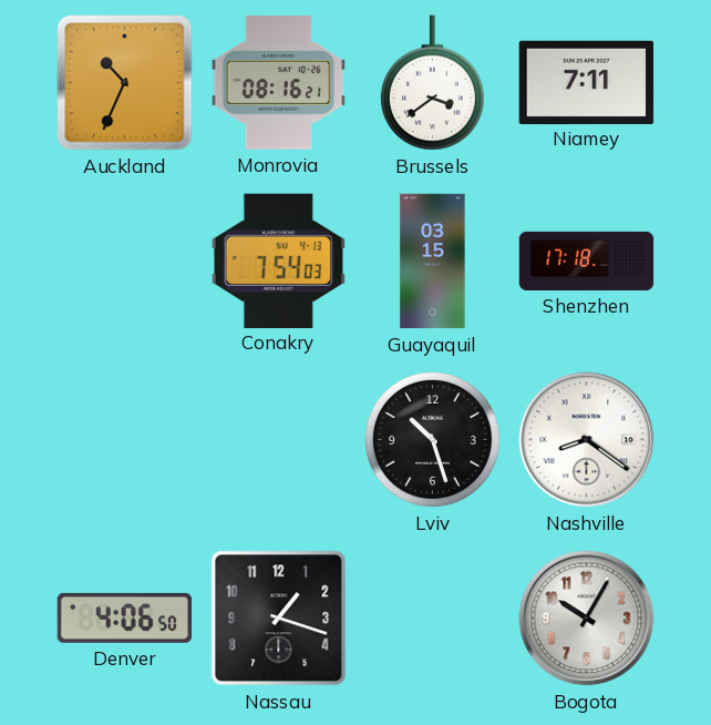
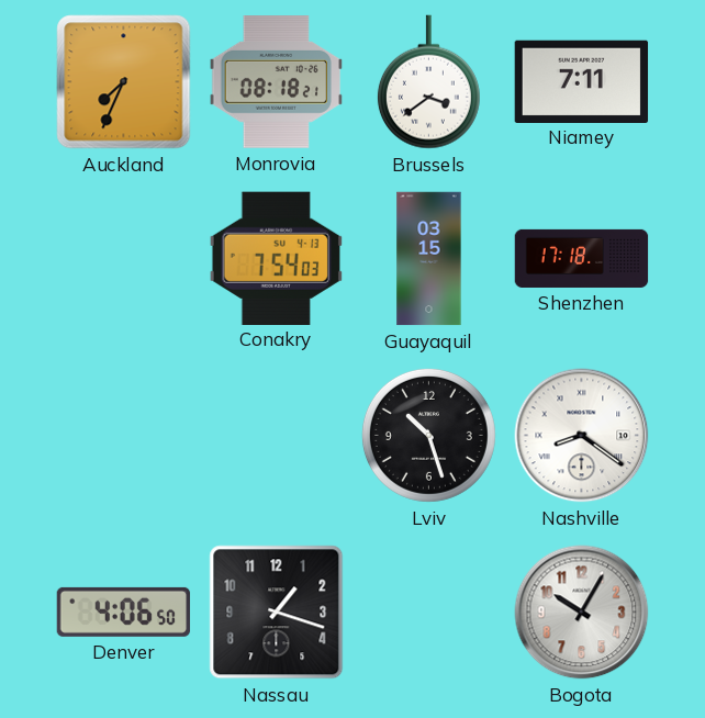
Auckland: 10:34 -> 7:34
Monrovia: 08:16 -> 08:18
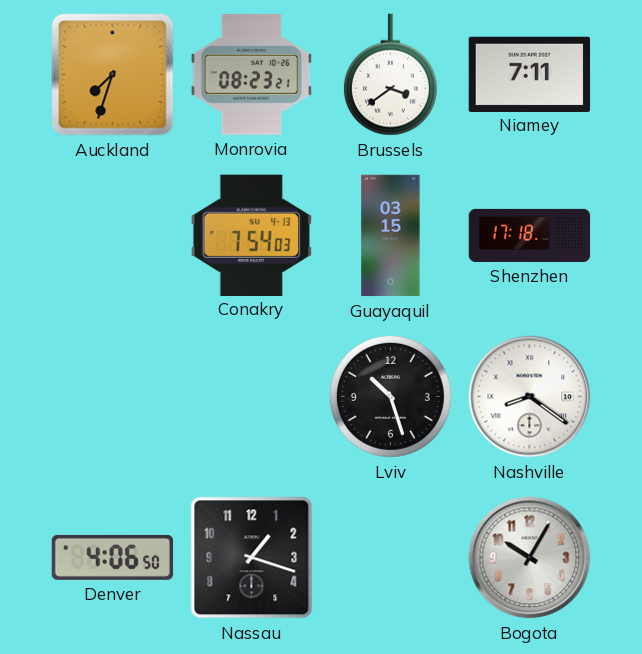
Auckland: 7:34 -> 7:33
Monrovia: 08:18 -> 08:23
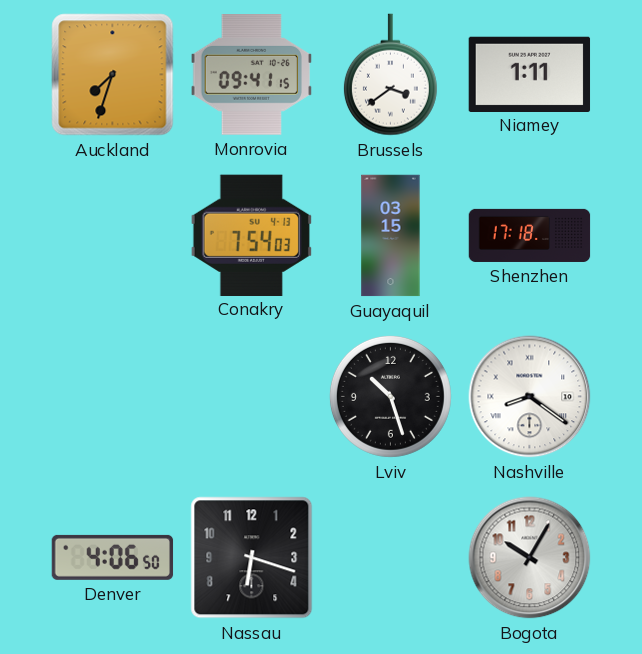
Monrovia: 08:23 -> 09:41
Niamey: 7:11 -> 1:11
Nassau: 1:18 -> 6:18
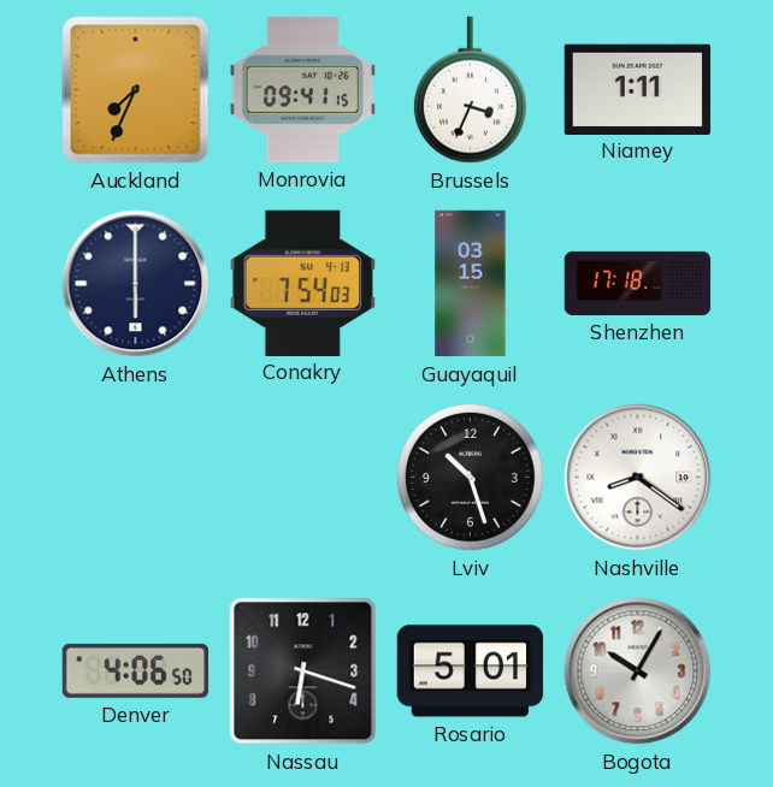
Auckland: 7:33 -> 7:34
Brussels: 3:39 -> 3:34
Athens: none -> 6:00
Rosario: none -> 5:01
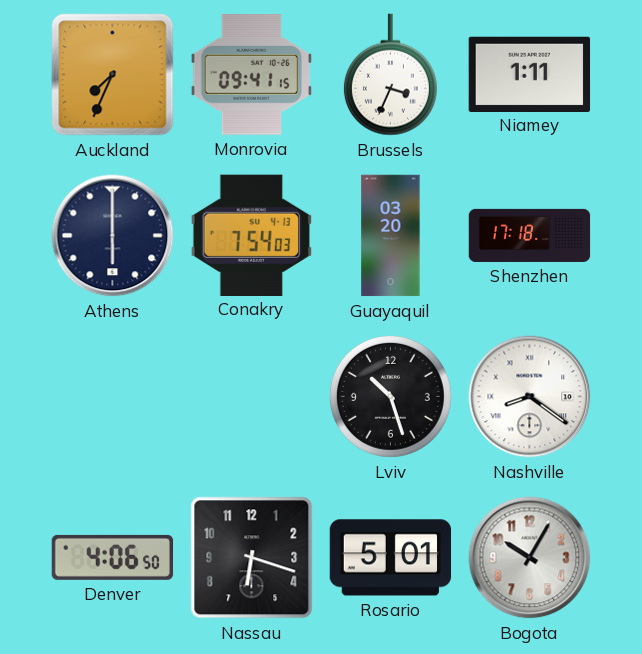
Guayaquil: 03:15 -> 03:20
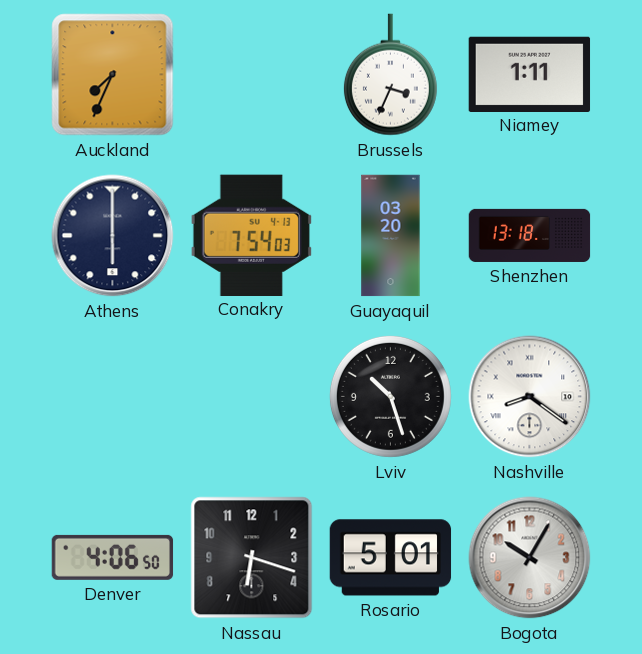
Monrovia: 09:41 -> none
Shenzhen: 17:18 -> 13:18
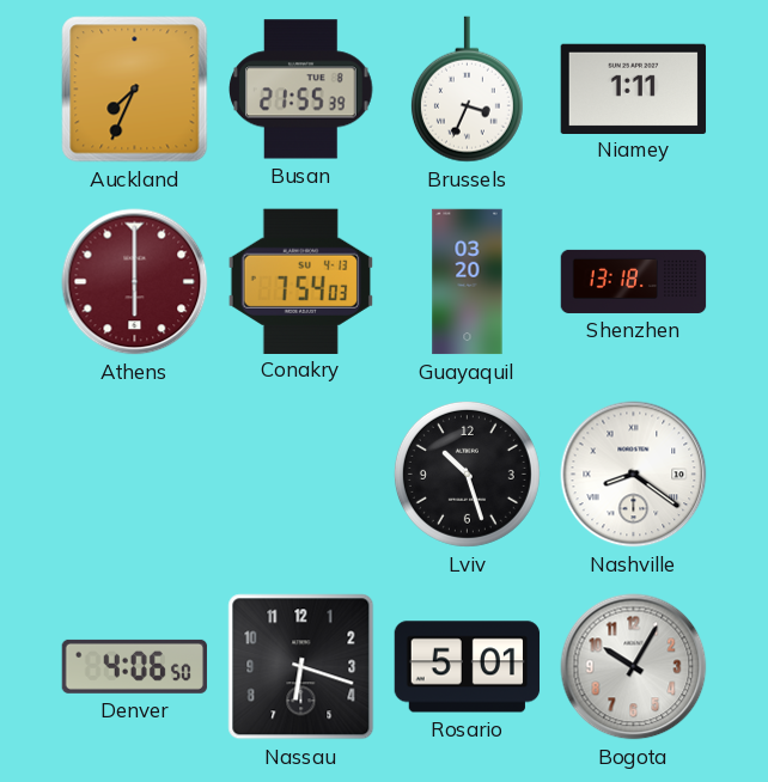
Busan: none -> 21:55
Athens dial: navy -> burgundy
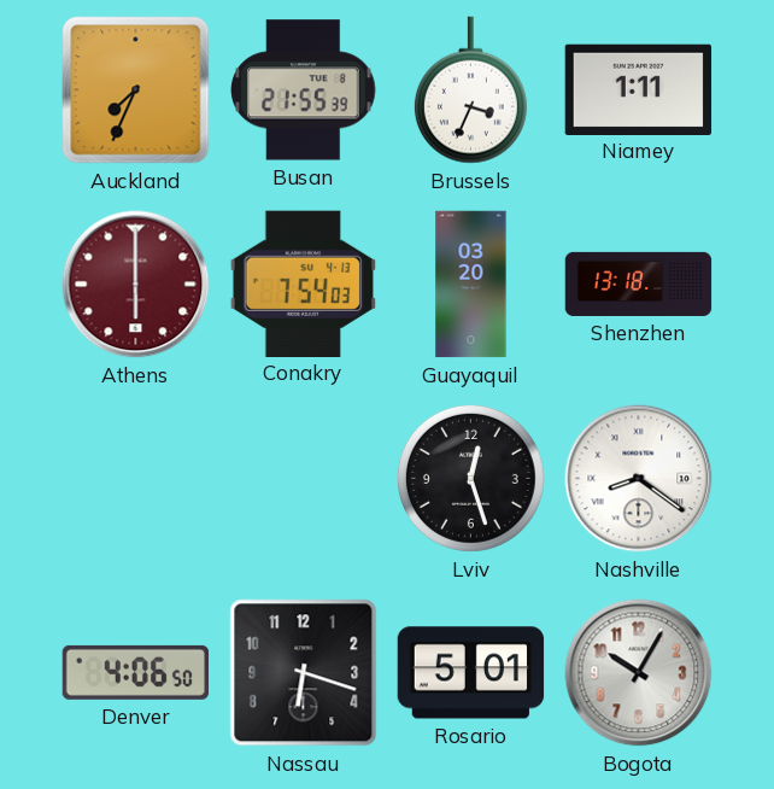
Lviv: 10:27 -> 12:27
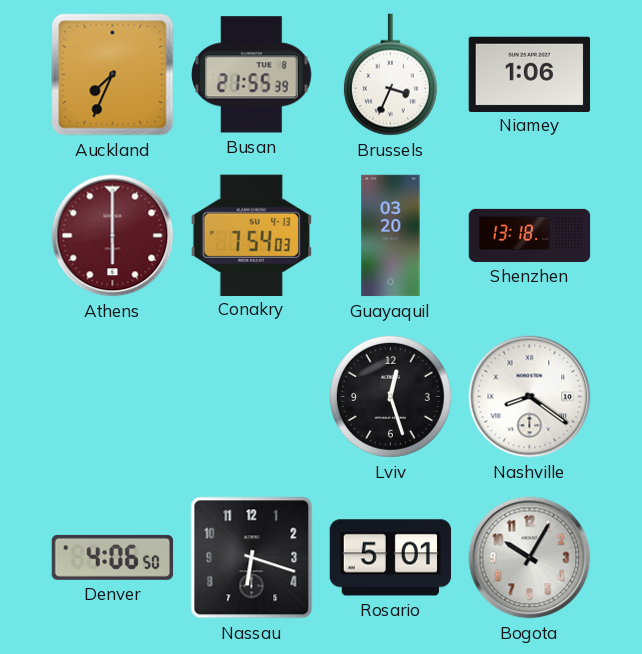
Niamey: 1:11 -> 1:06
